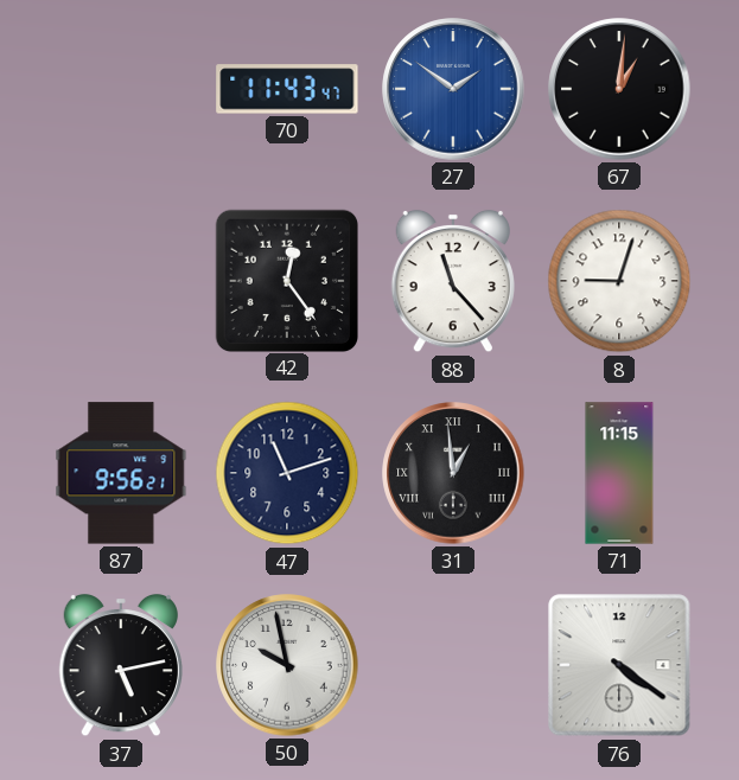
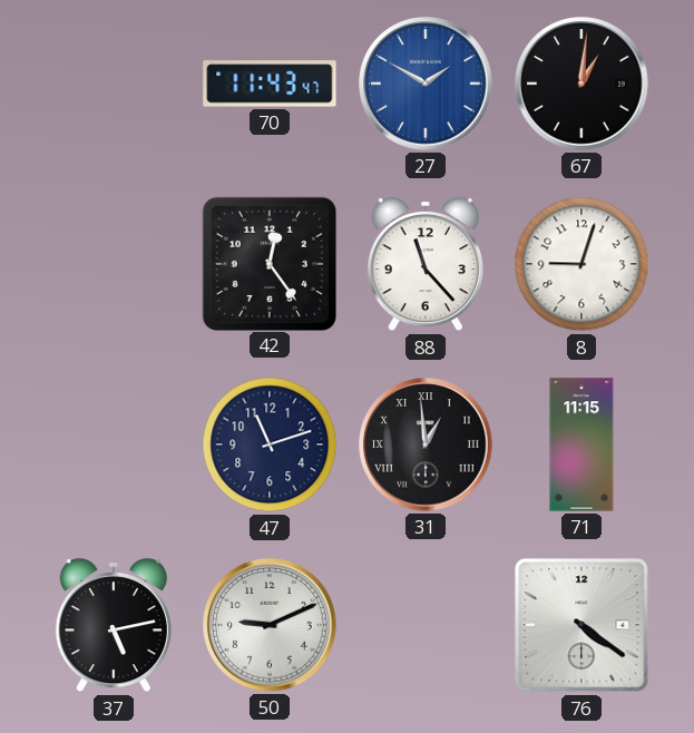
27: 1:51 -> 1:50
87: 9:56 -> none
50: 9:58 -> 9:11
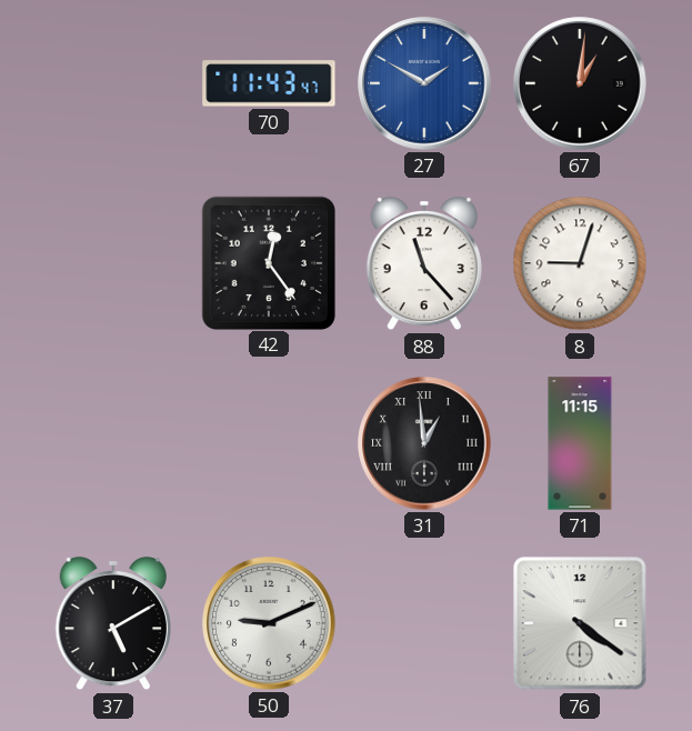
47: 11:12 -> none
37: 5:13 -> 5:10
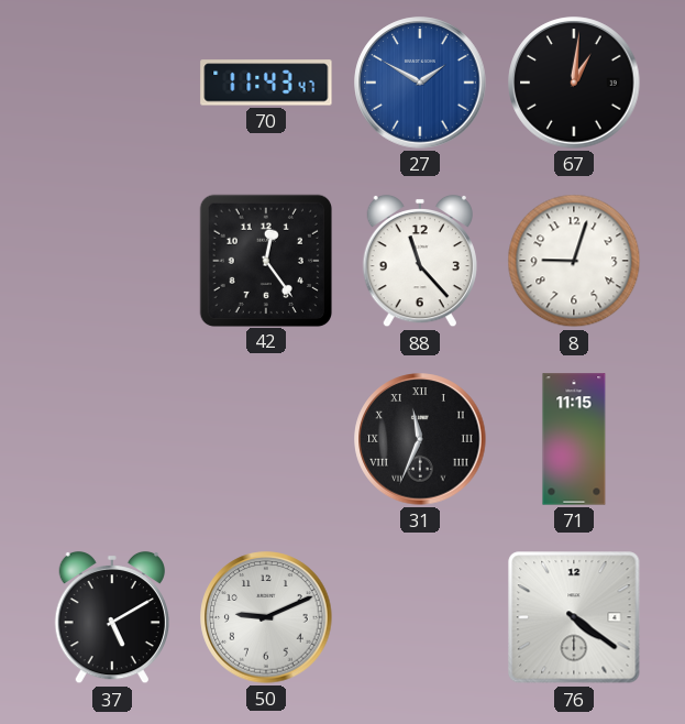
31: 12:59 -> 11:34
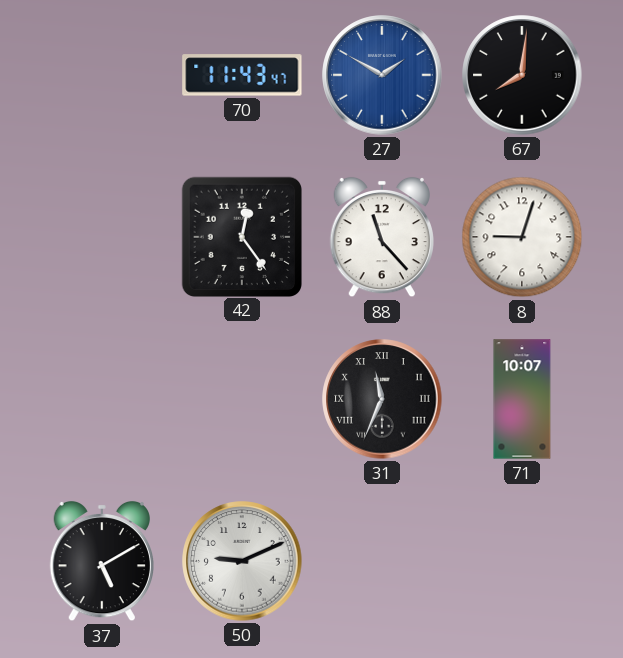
67: 1:01 -> 8:01
71: 11:15 -> 10:07
76: 4:21 -> none
